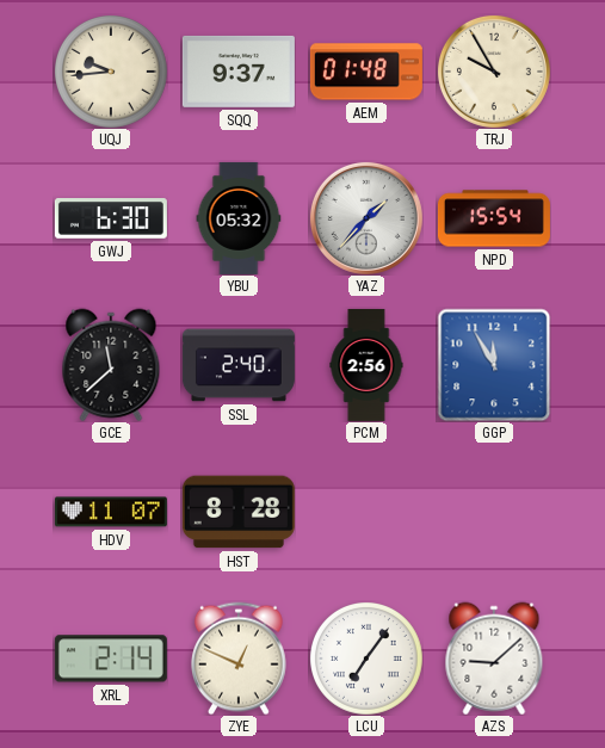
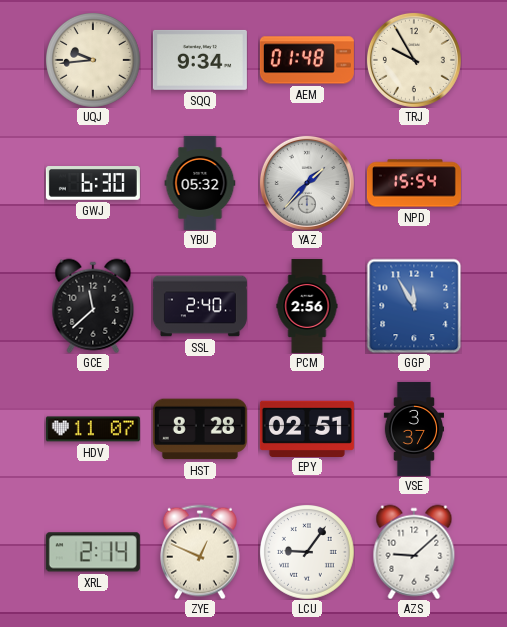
SQQ: 9:37 -> 9:34
EPY: none -> 02:51
VSE: none -> 3:37
LCU: 7:06 -> 9:06
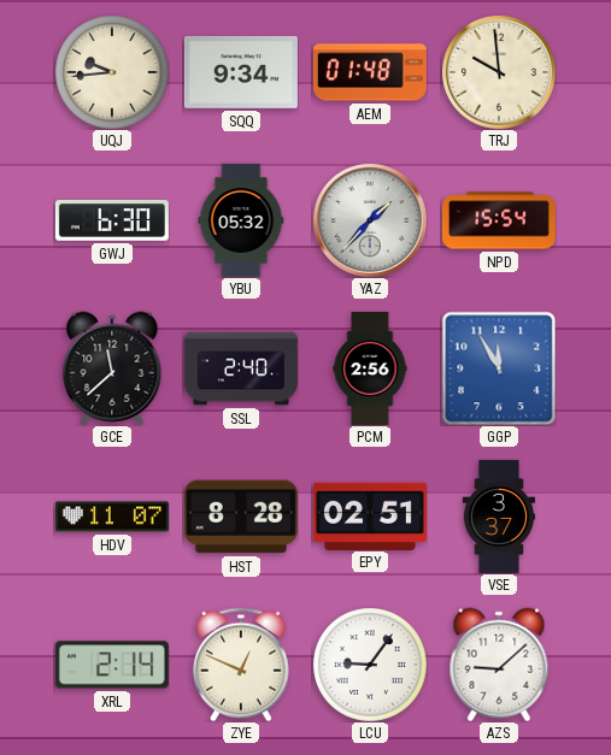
TRJ: 9:55 -> 9:59
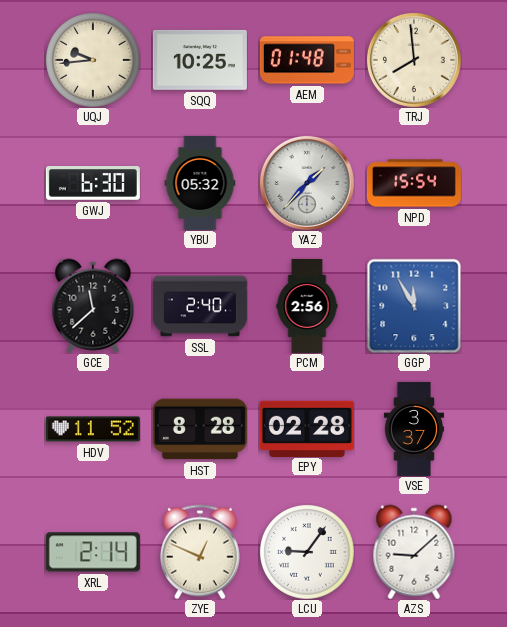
SQQ: 9:34 -> 10:25
TRJ: 9:59 -> 7:59
HDV: 11:07 -> 11:52
EPY: 02:51 -> 02:28
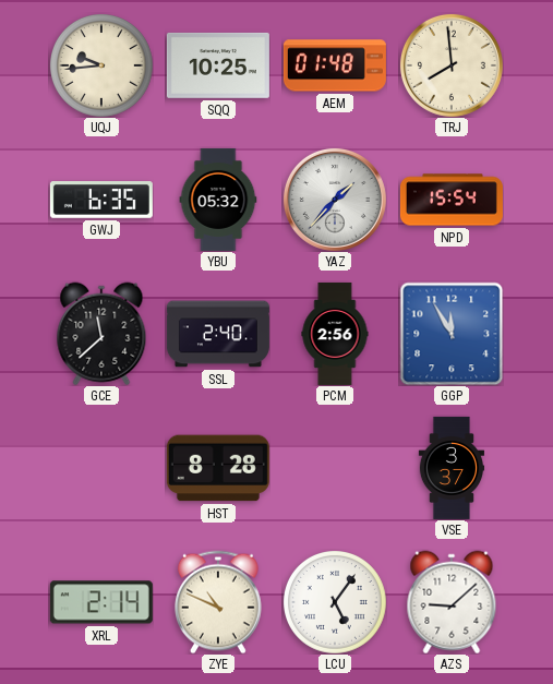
GWJ: 6:30 -> 6:35
HDV: 11:52 -> none
EPY: 02:28 -> none
ZYE: 12:49 -> 10:49
LCU: 9:06 -> 5:06
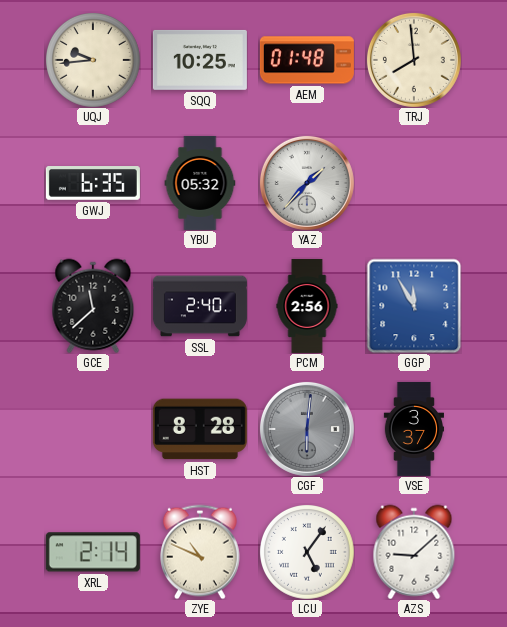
NPD: 15:54 -> none
CGF: none -> 6:01
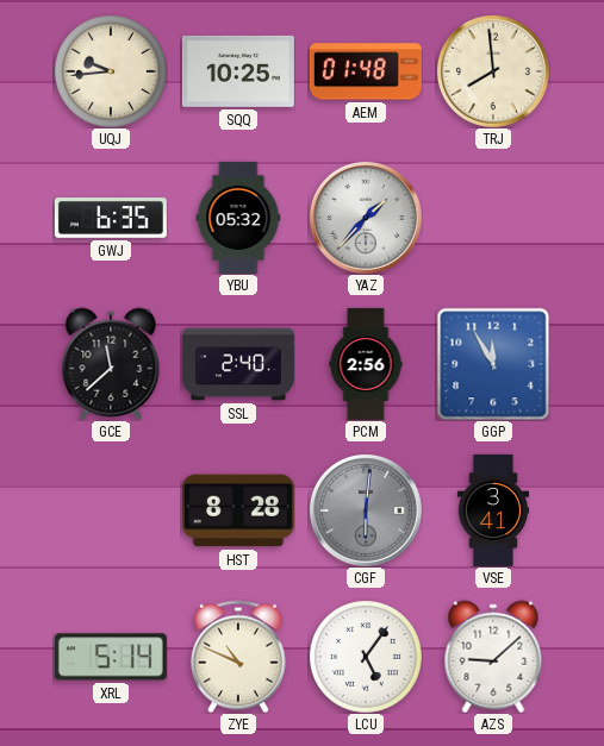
VSE: 3:37 -> 3:41
XRL: 2:14 -> 5:14
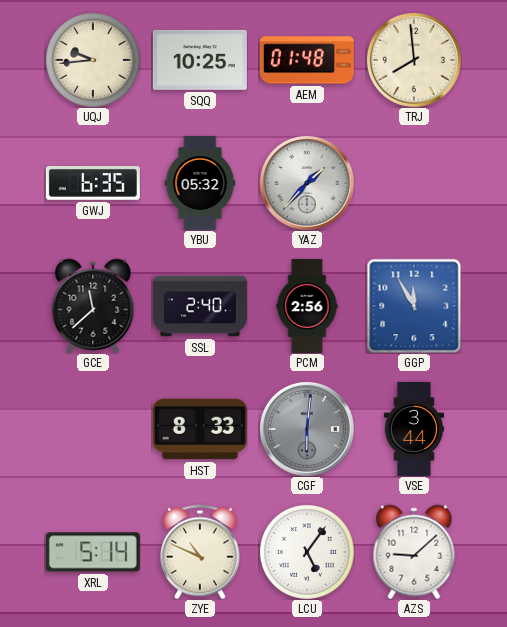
HST: 8:28 -> 8:33
VSE: 3:41 -> 3:44
